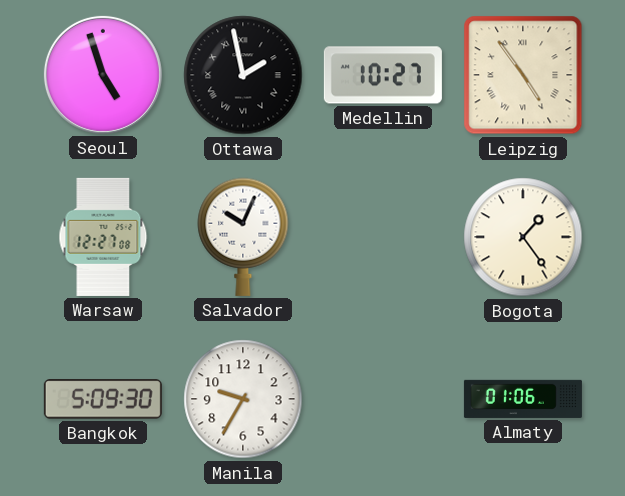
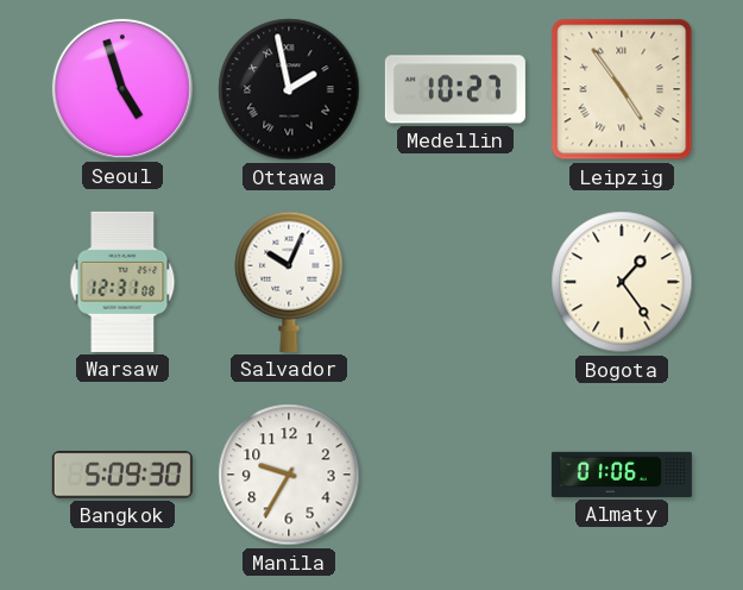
Warsaw: 12:27 -> 12:31
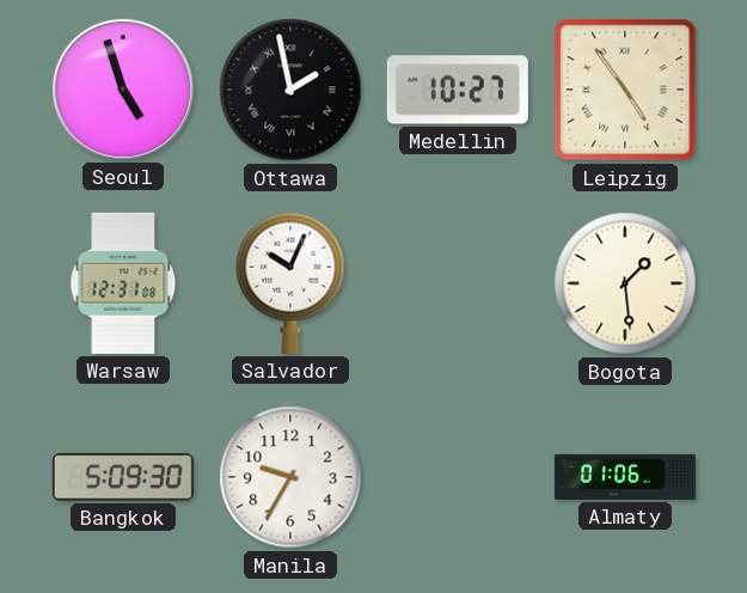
Bogota: 1:24 -> 1:29
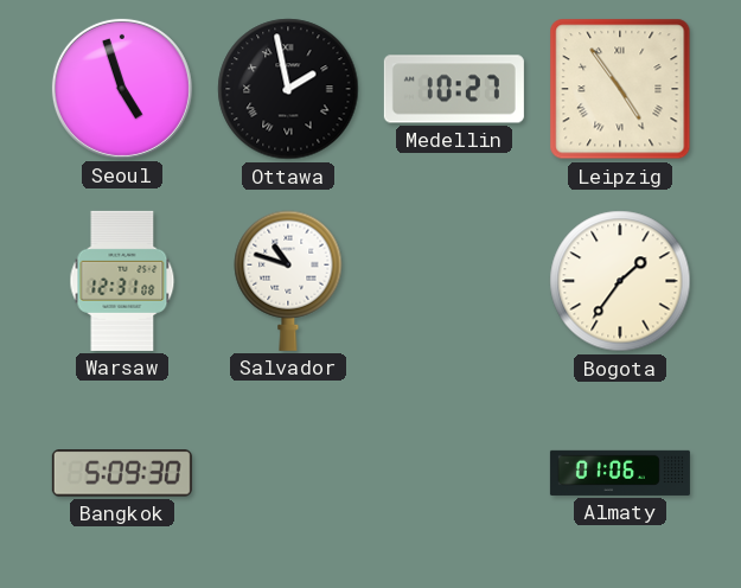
Salvador: 10:04 -> 10:48
Bogota: 1:29 -> 1:36
Manila: 9:35 -> none
